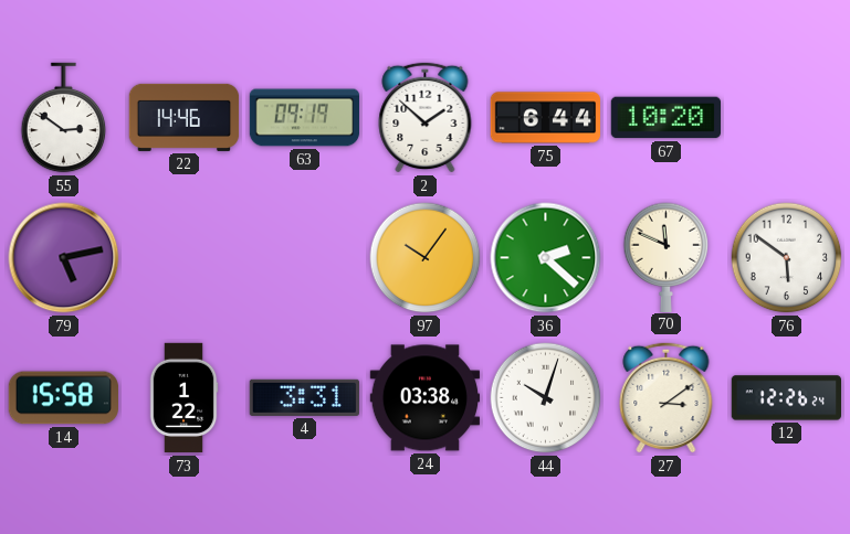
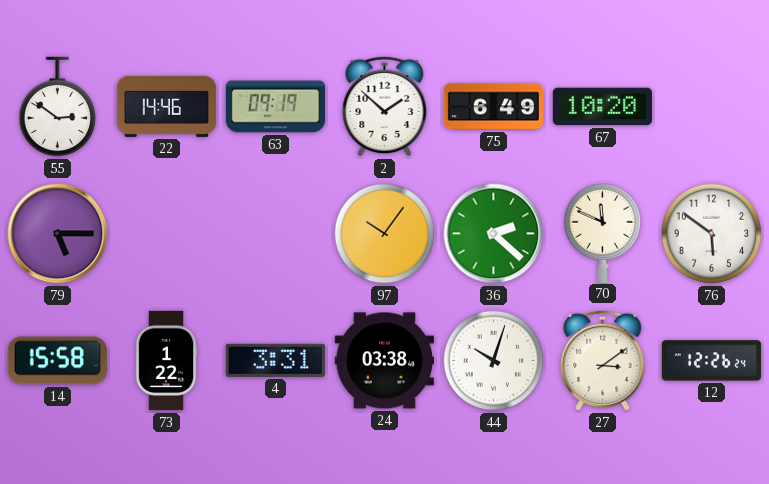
75: 6:44 -> 6:49
79: 5:13 -> 5:15
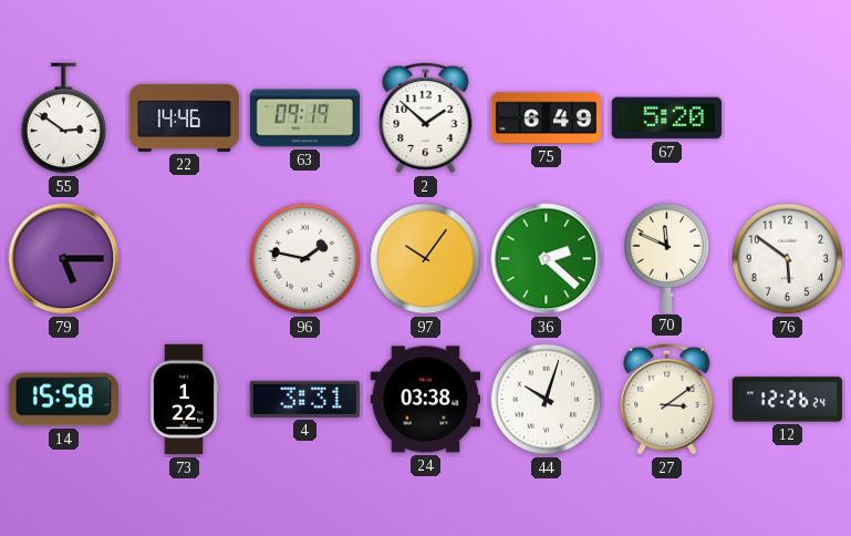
67: 10:20 -> 5:20
96: none -> 1:47
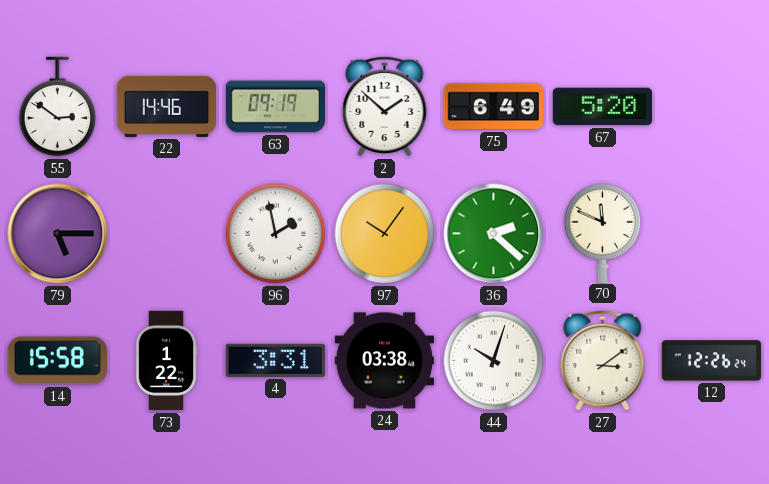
96: 1:47 -> 1:58
76: 5:51 -> none
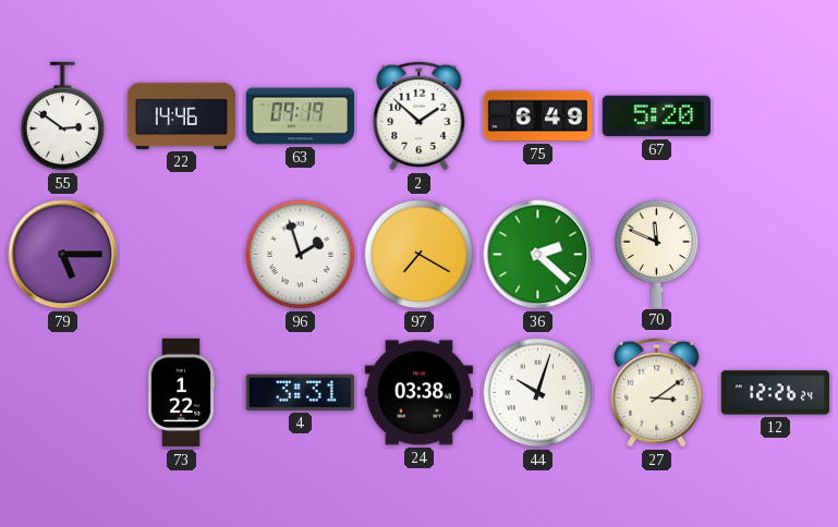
96: 1:58 -> 1:57
97: 10:06 -> 7:20
14: 15:58 -> none
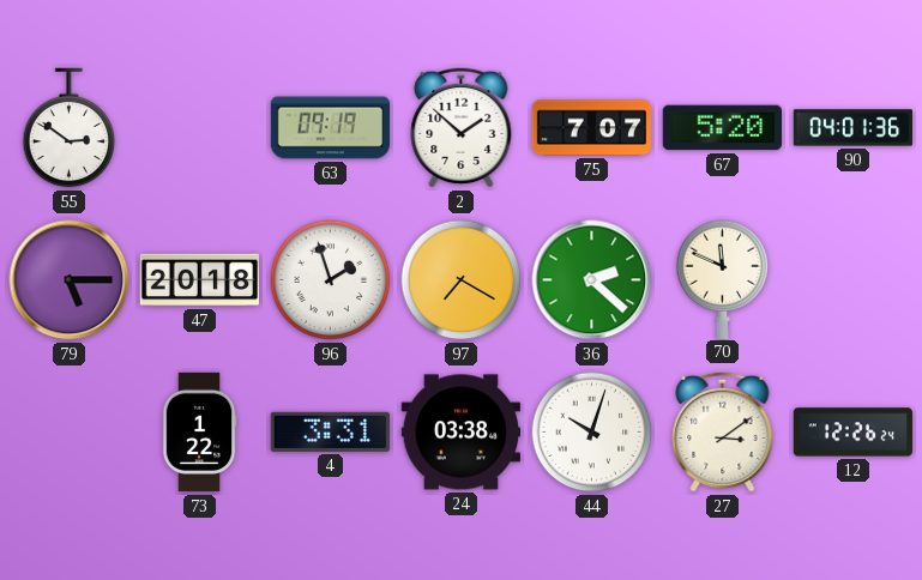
22: 14:46 -> none
75: 6:49 -> 7:07
90: none -> 04:01
47: none -> 20:18
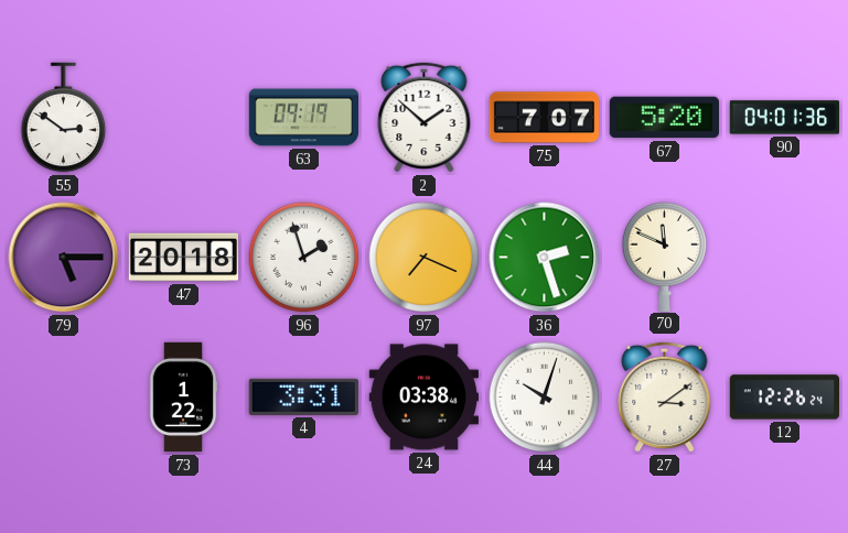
97: 7:20 -> 7:19
36: 2:22 -> 2:27
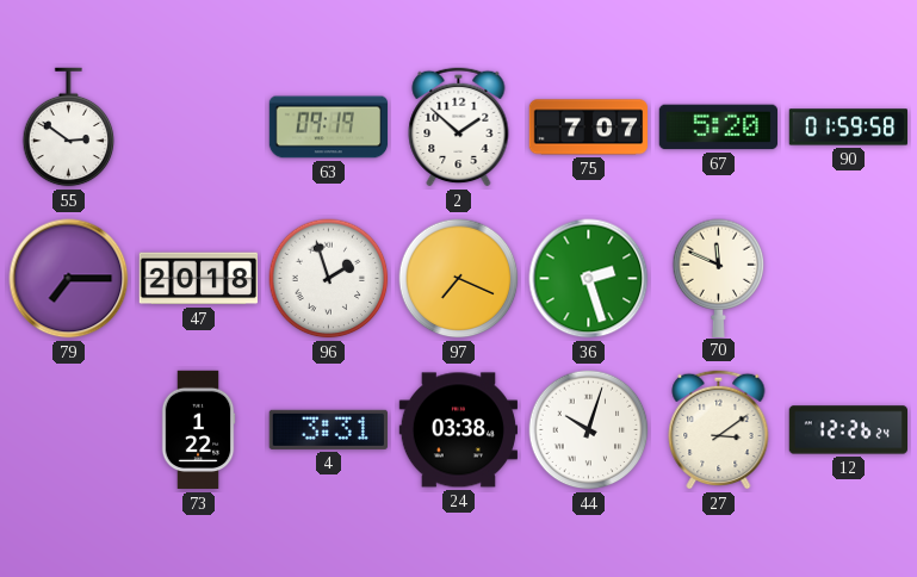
90: 04:01 -> 01:59
79: 5:15 -> 7:15
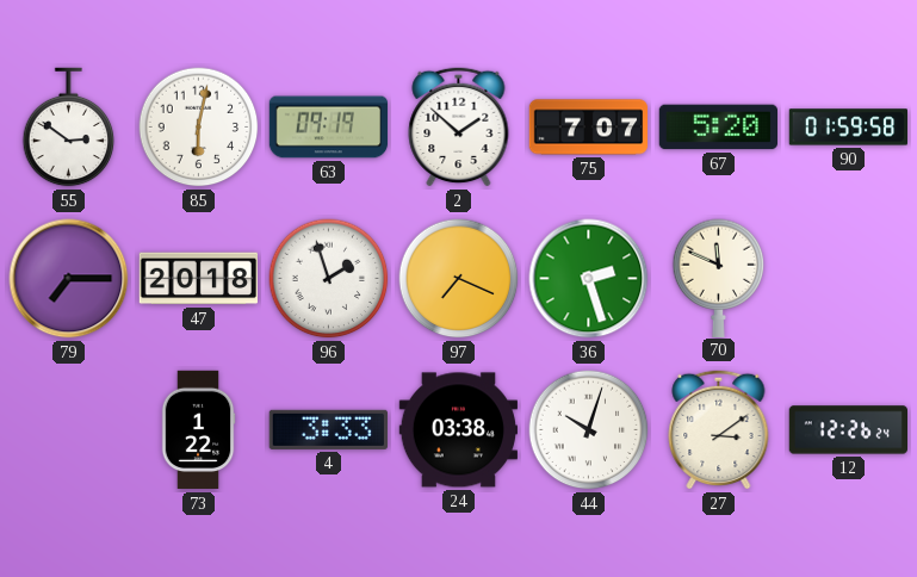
85: none -> 6:02
4: 3:31 -> 3:33
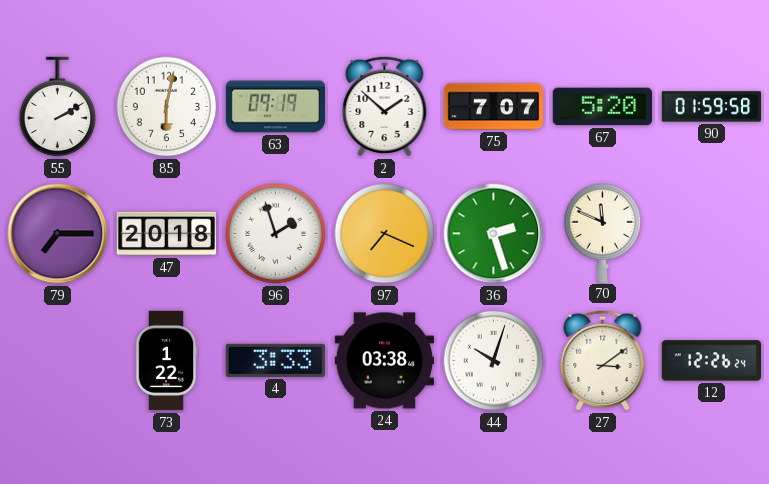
55: 2:51 -> 2:10
